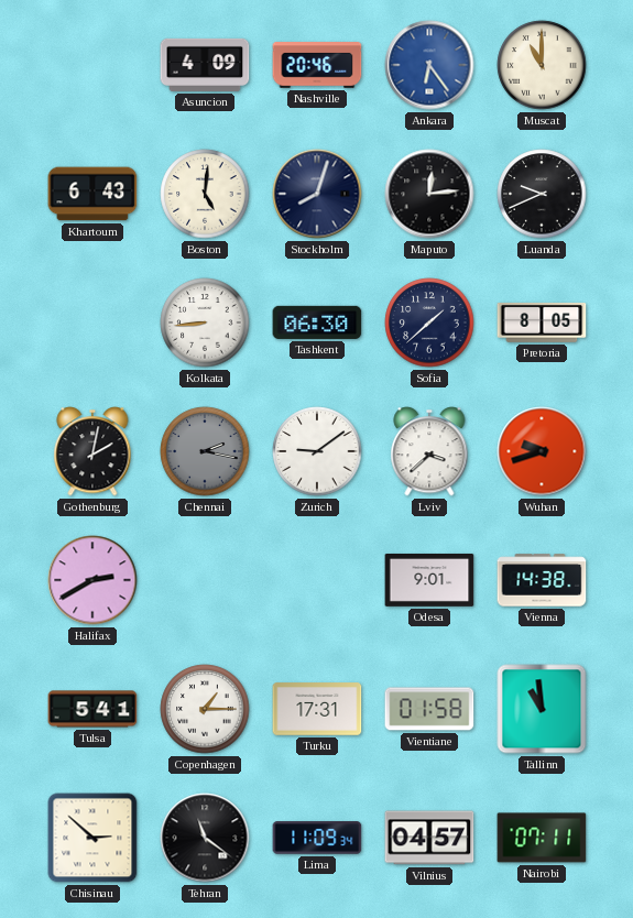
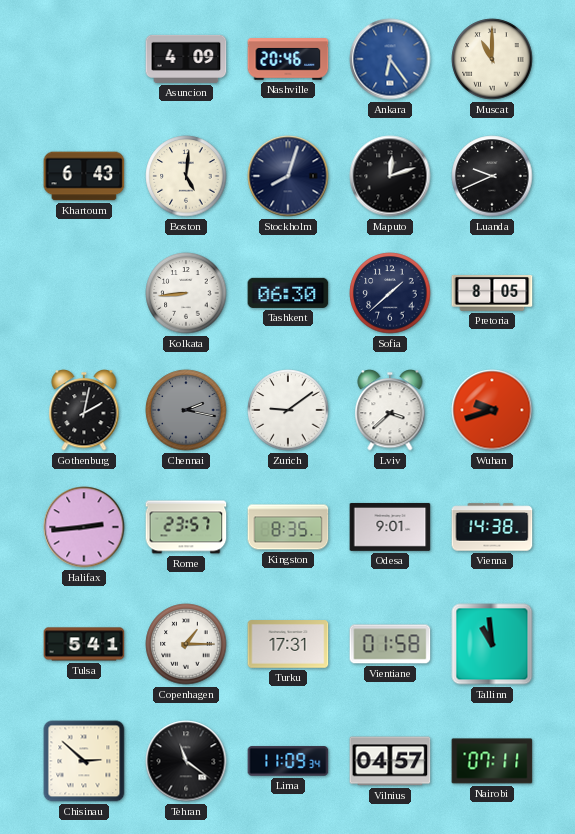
Maputo: 12:14 -> 12:12
Halifax: 2:40 -> 2:44
Rome: none -> 23:57
Kingston: none -> 8:35
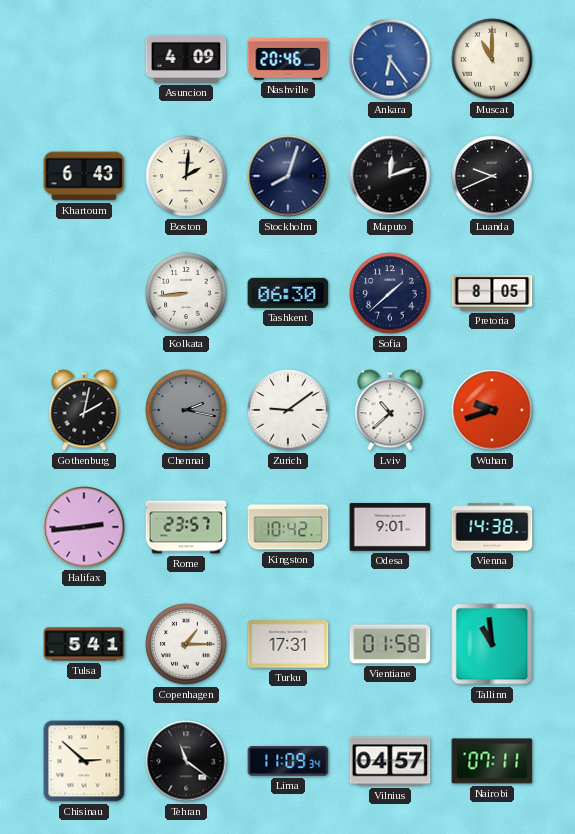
Boston: 5:01 -> 2:01
Lviv: 3:38 -> 10:38
Kingston: 8:35 -> 10:42
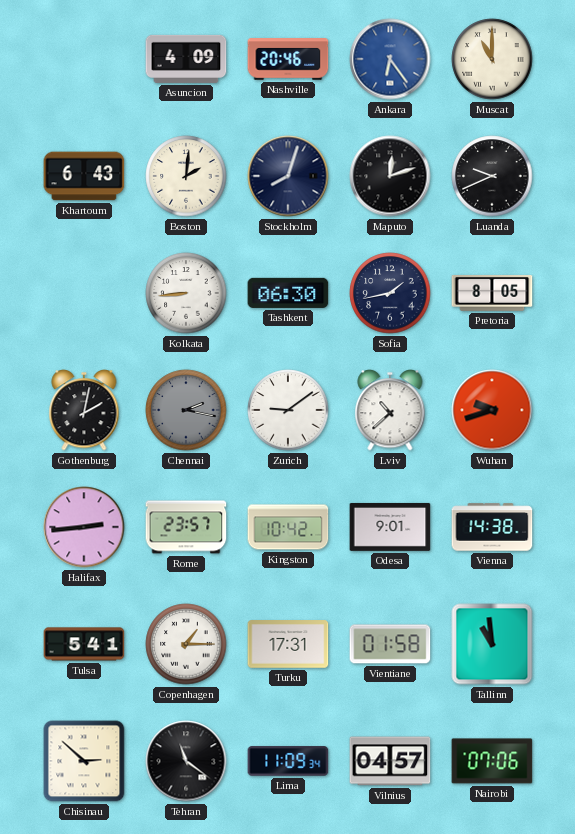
Sofia: 1:38 -> 1:43
Nairobi: 07:11 -> 07:06
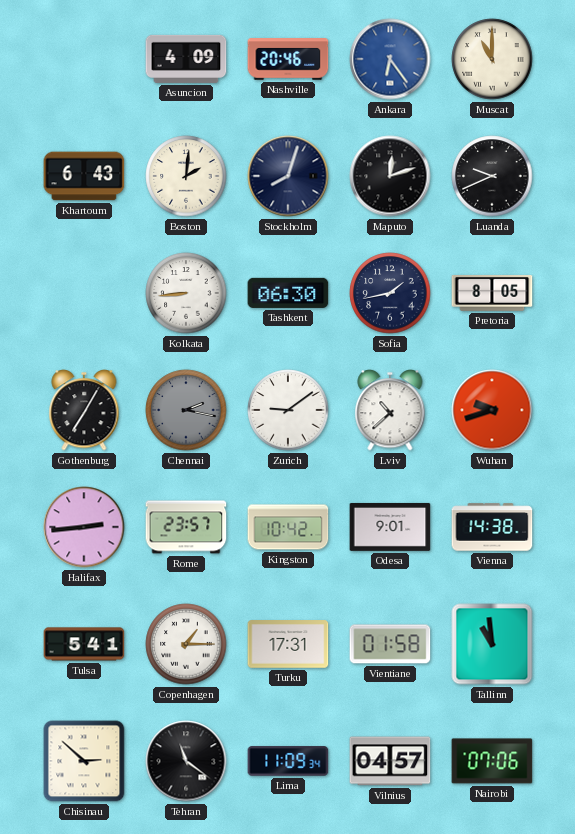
Gothenburg: 2:02 -> 7:05
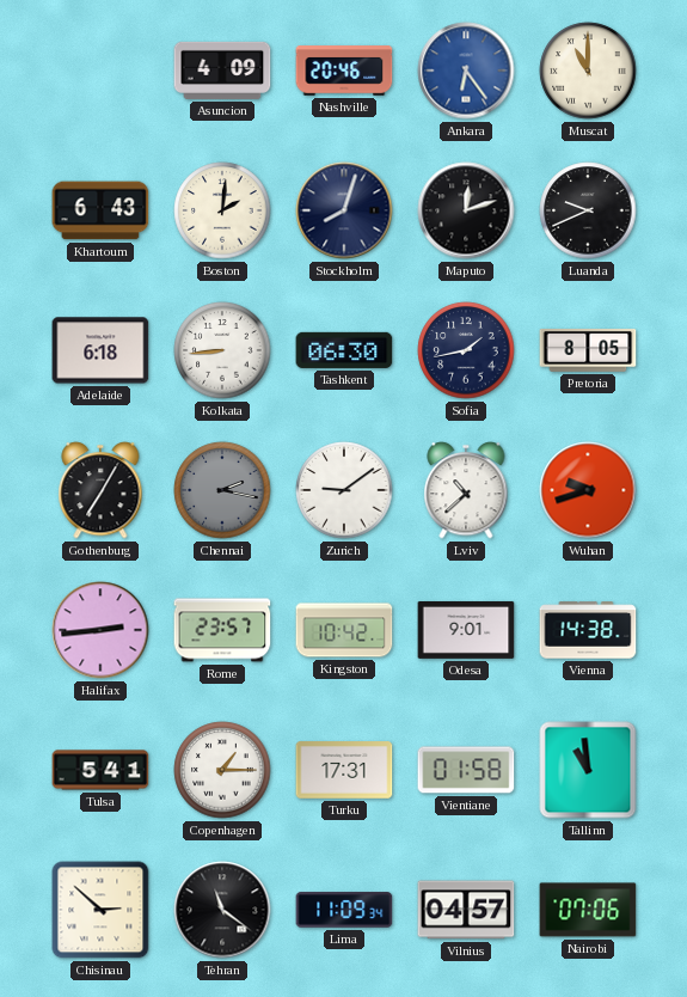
Adelaide: none -> 6:18
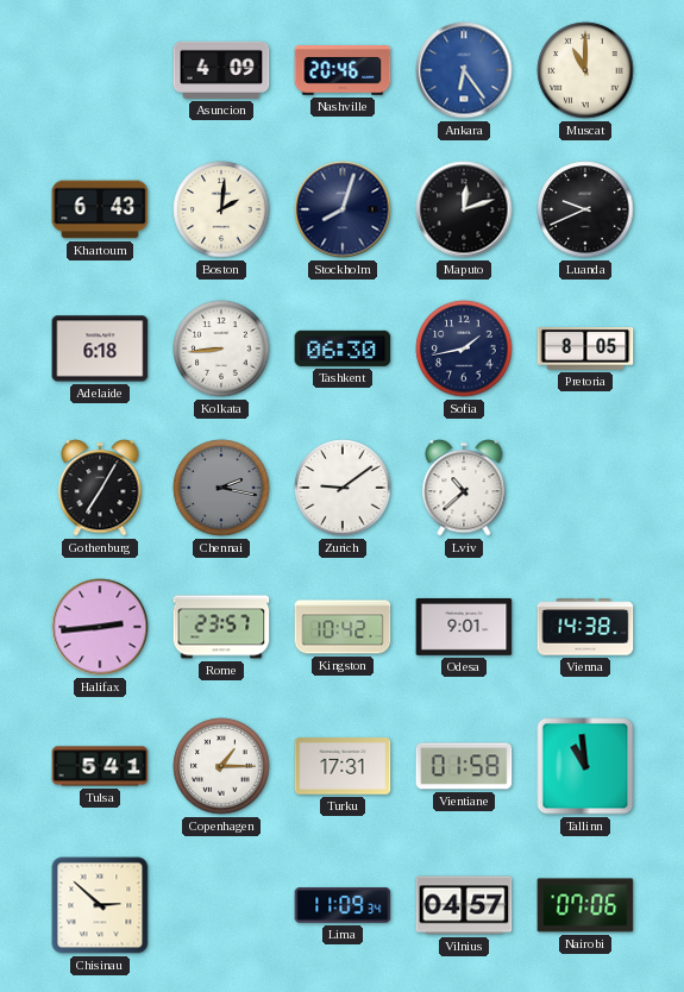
Wuhan: 9:42 -> none
Tehran: 11:21 -> none
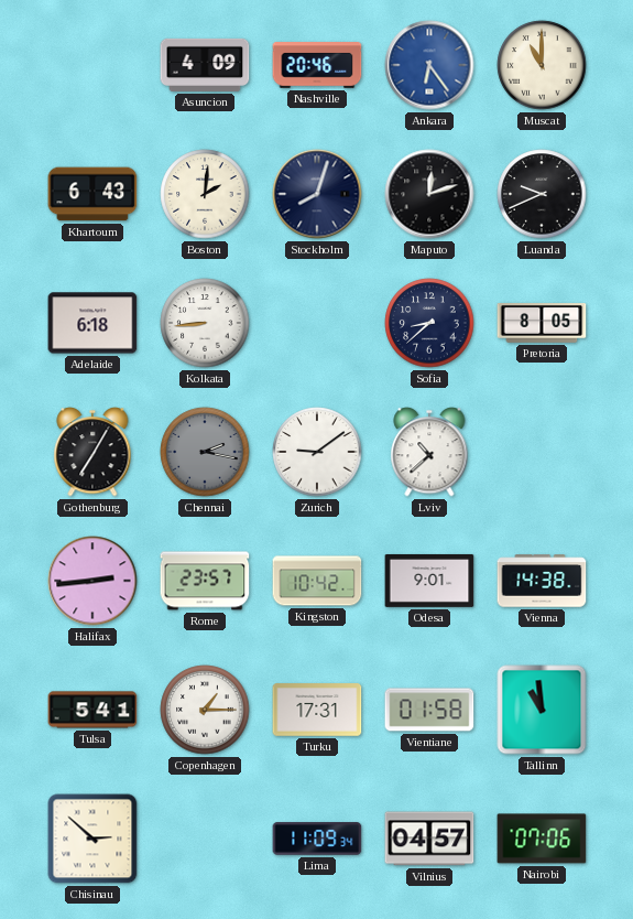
Tashkent: 06:30 -> none
Sofia: 1:43 -> 8:38
